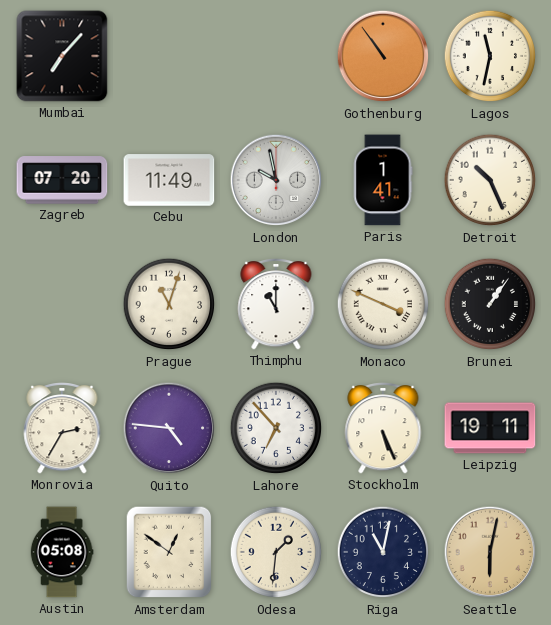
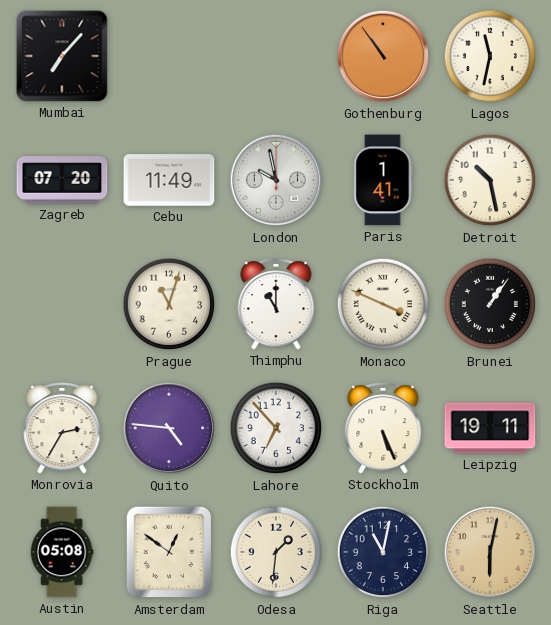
Detroit: 10:26 -> 10:28
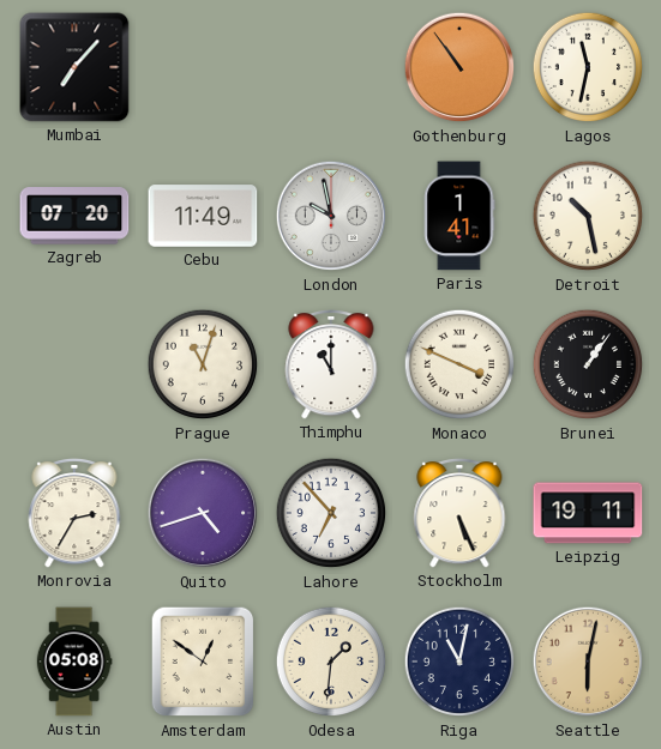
Quito: 4:46 -> 4:42
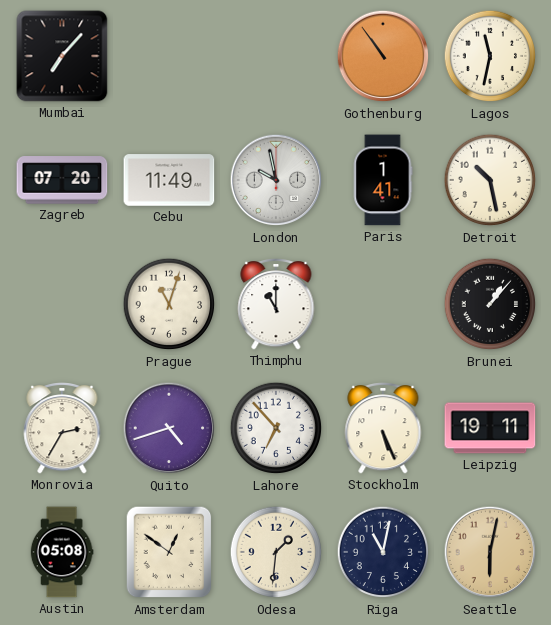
Monaco: 3:49 -> none
Brunei: 1:06 -> 1:07
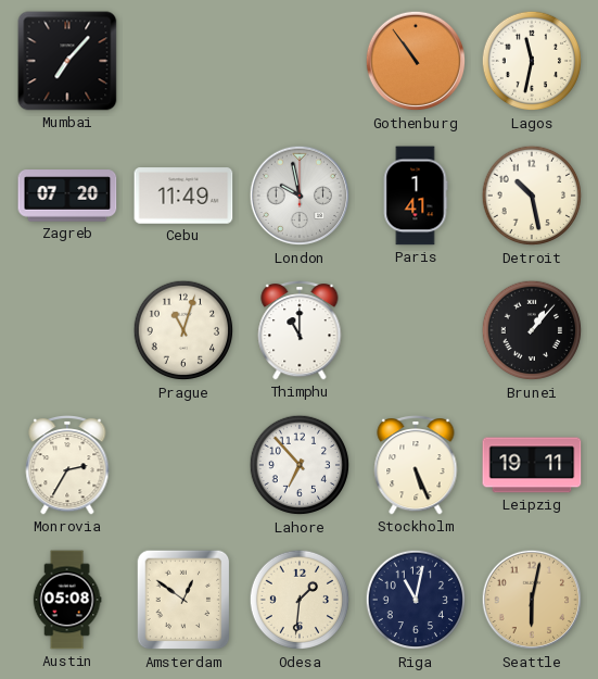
Quito: 4:42 -> none
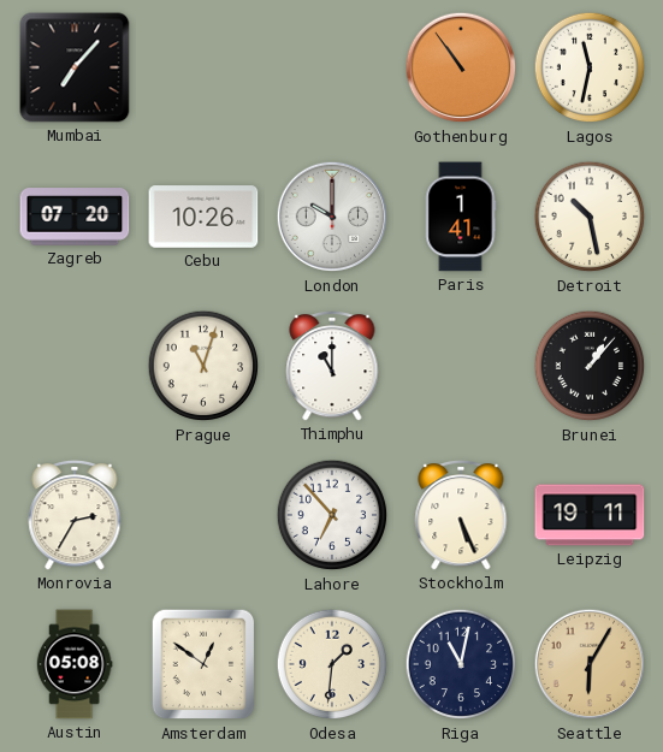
Cebu: 11:49 -> 10:26
London: 9:58 -> 10:00
Seattle: 6:02 -> 6:05
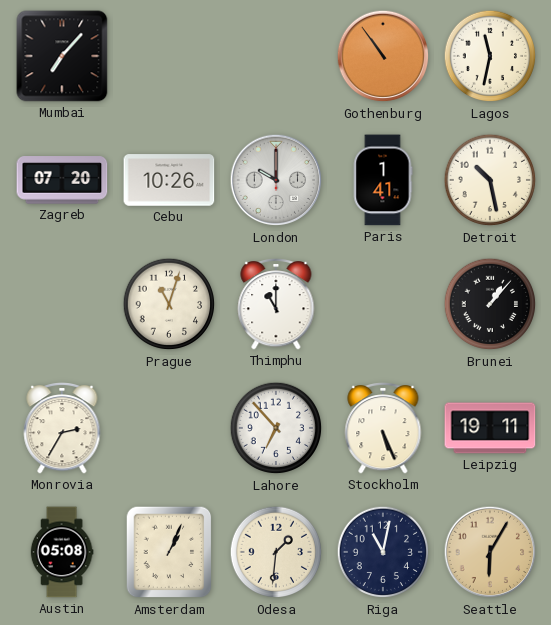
Amsterdam: 12:51 -> 1:04
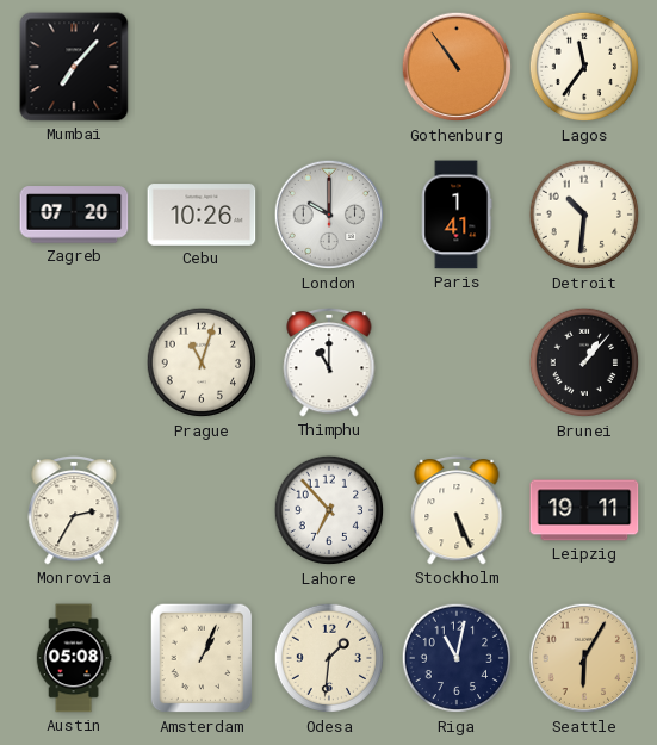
Lagos: 11:32 -> 11:36
Detroit: 10:28 -> 10:31
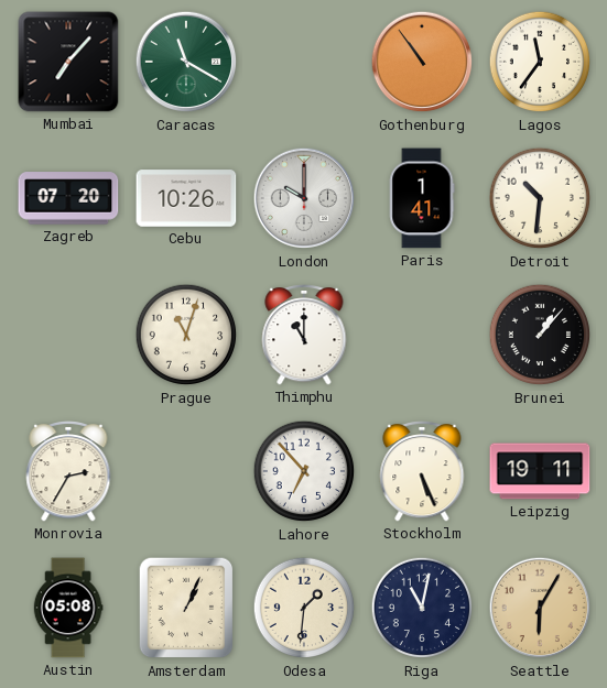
Caracas: none -> 11:20
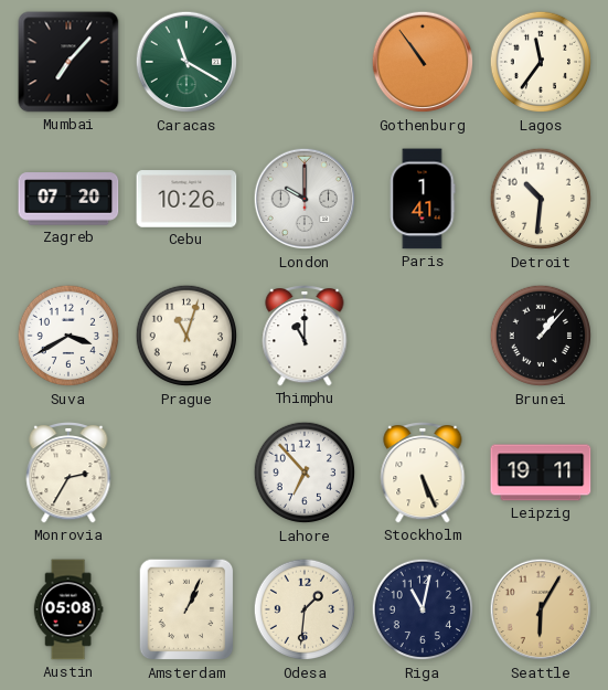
Suva: none -> 3:40
